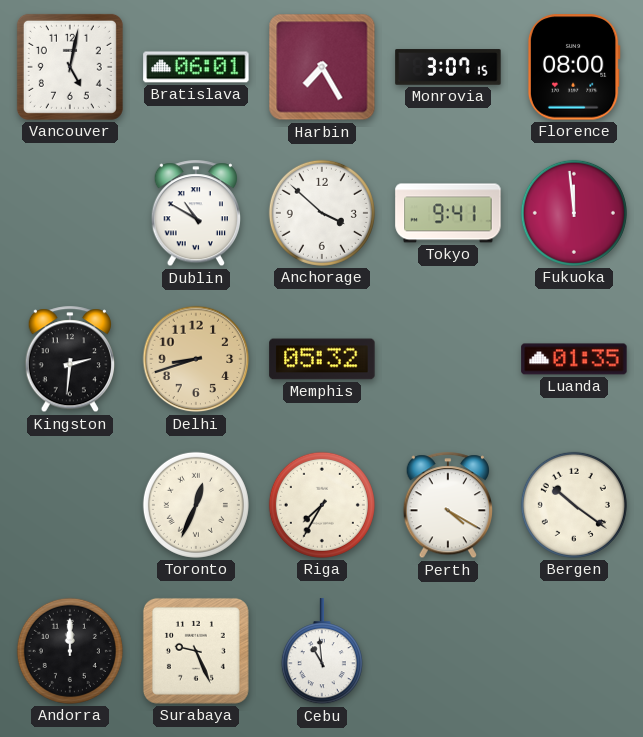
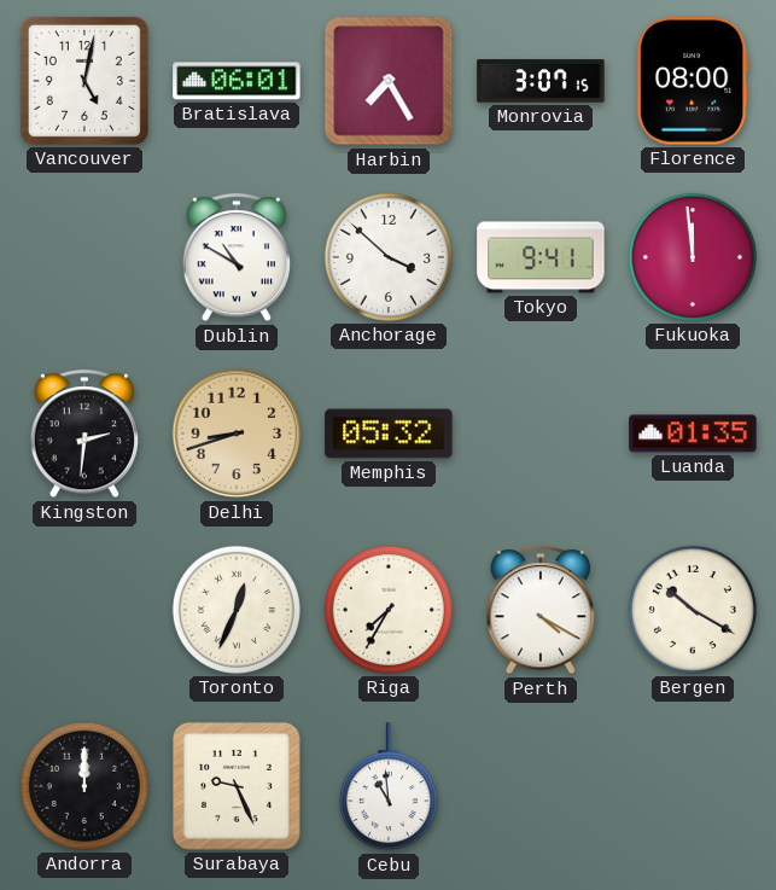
Bergen: 10:21 -> 10:20
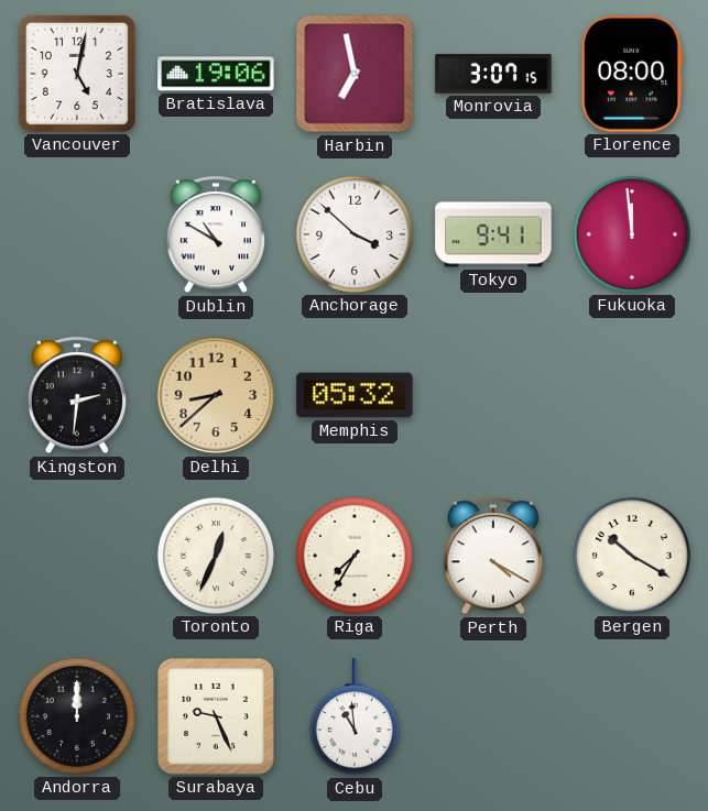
Bratislava: 06:01 -> 19:06
Harbin: 7:25 -> 6:58
Delhi: 8:42 -> 8:38
Luanda: 01:35 -> none
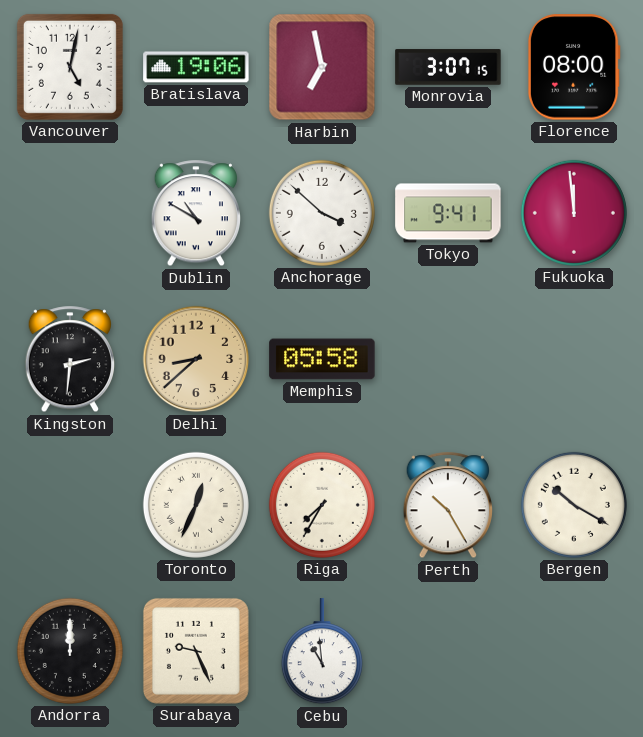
Memphis: 05:32 -> 05:58
Perth: 4:20 -> 10:25
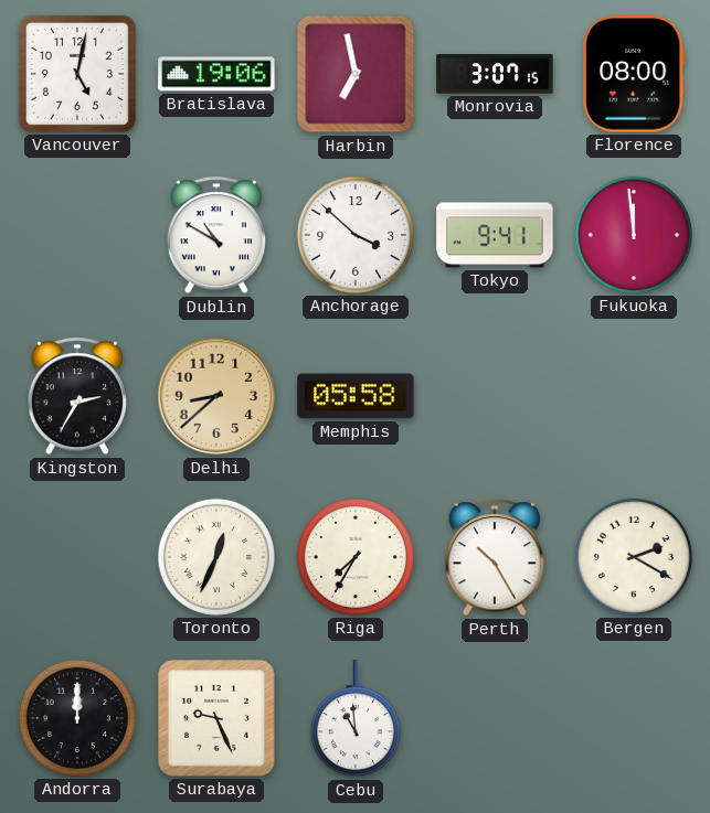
Kingston: 2:31 -> 2:35
Bergen: 10:20 -> 2:20
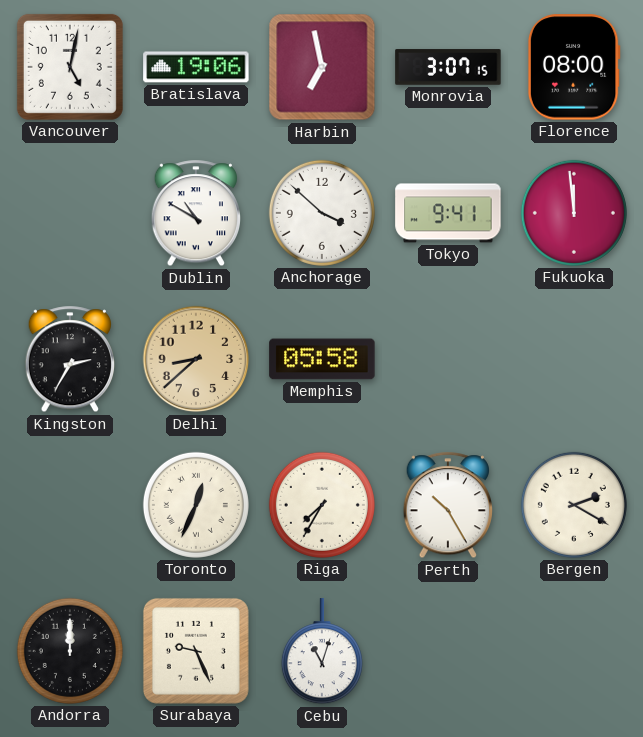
Cebu: 10:59 -> 11:03
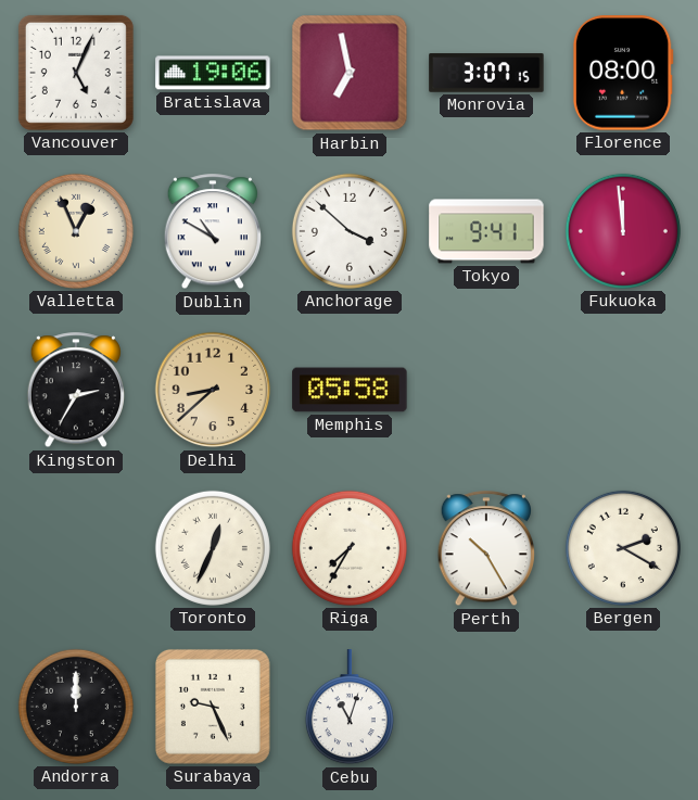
Vancouver: 5:02 -> 5:04
Valletta: none -> 12:56
